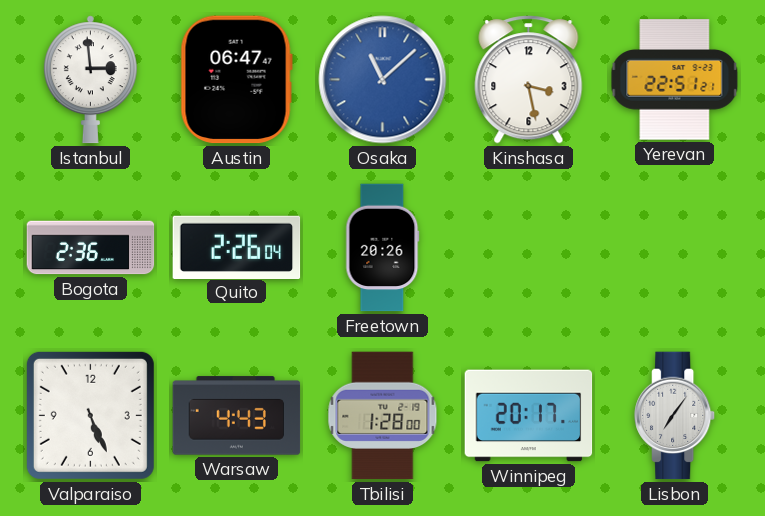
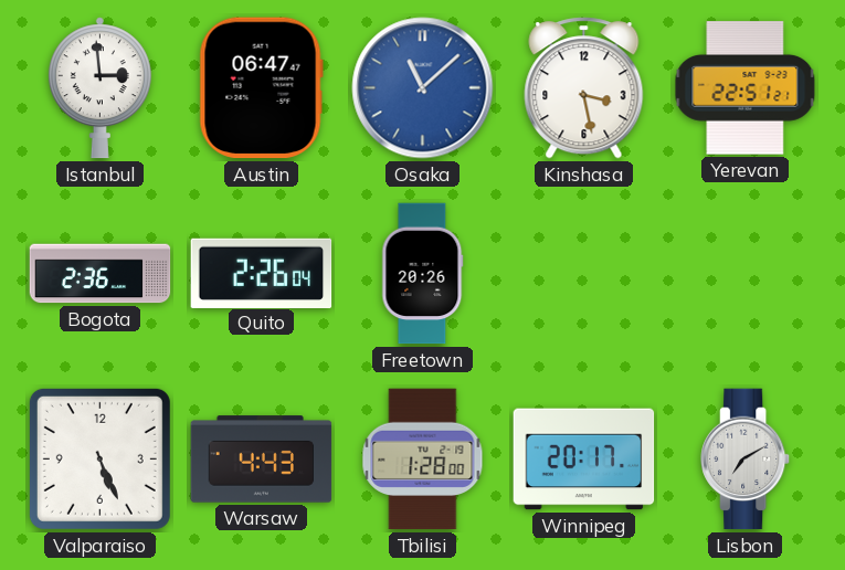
Lisbon: 7:06 -> 7:10
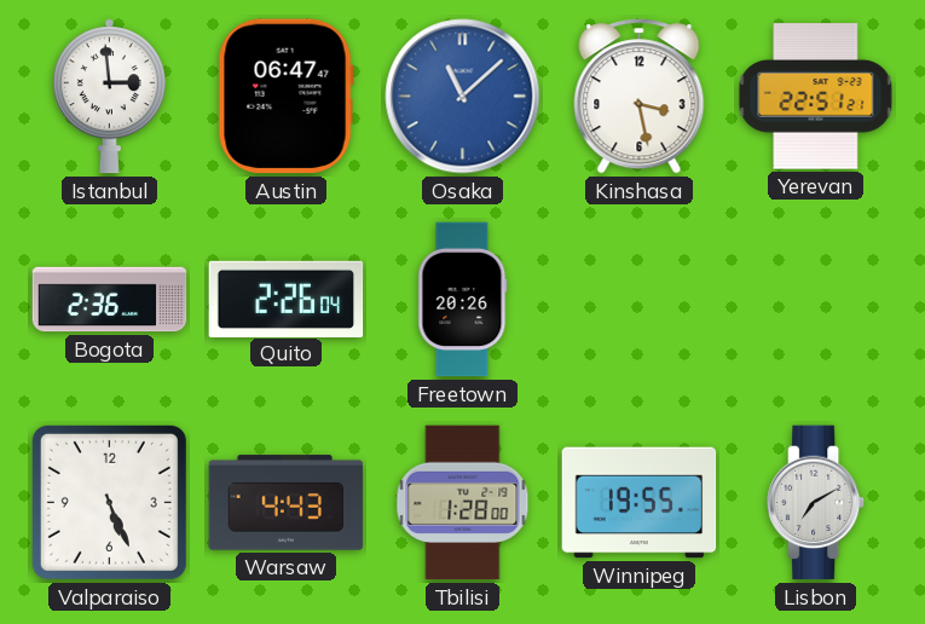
Winnipeg: 20:17 -> 19:55
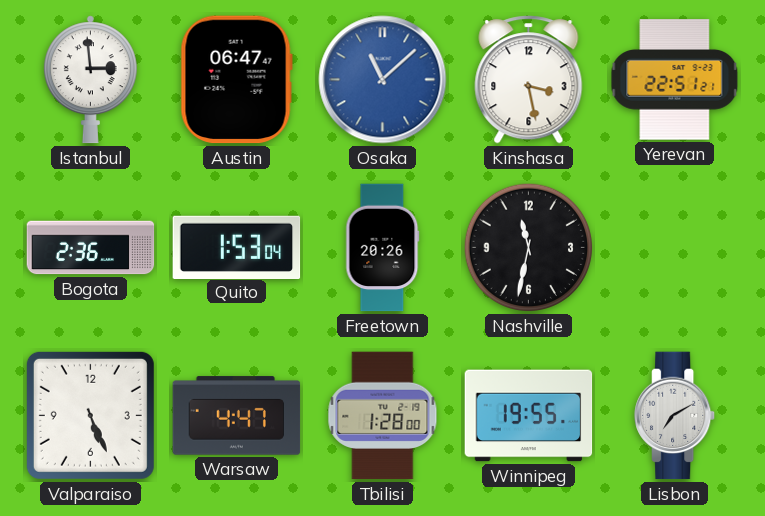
Quito: 2:26 -> 1:53
Nashville: none -> 11:32
Warsaw: 4:43 -> 4:47
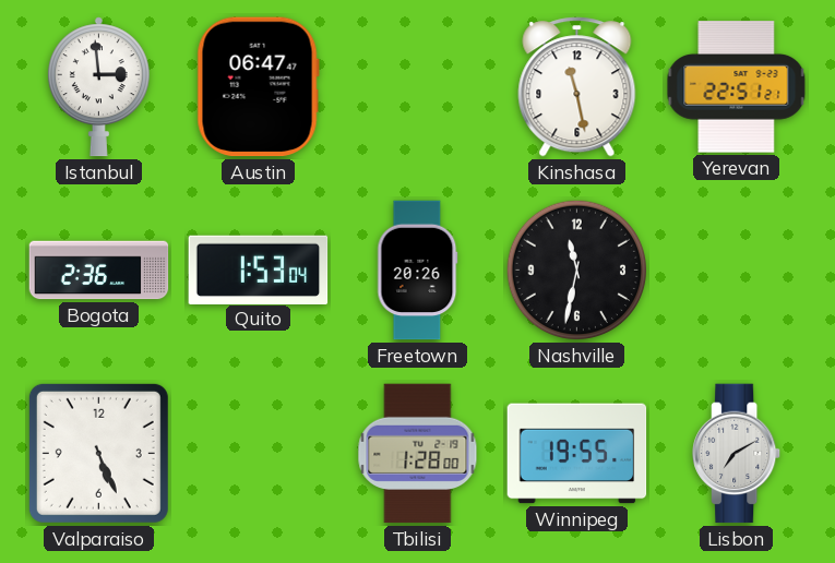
Osaka: 11:08 -> none
Kinshasa: 3:28 -> 11:28
Warsaw: 4:47 -> none
